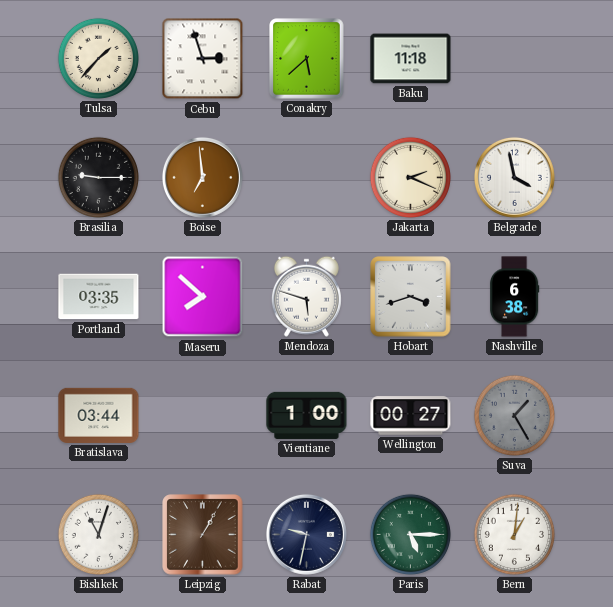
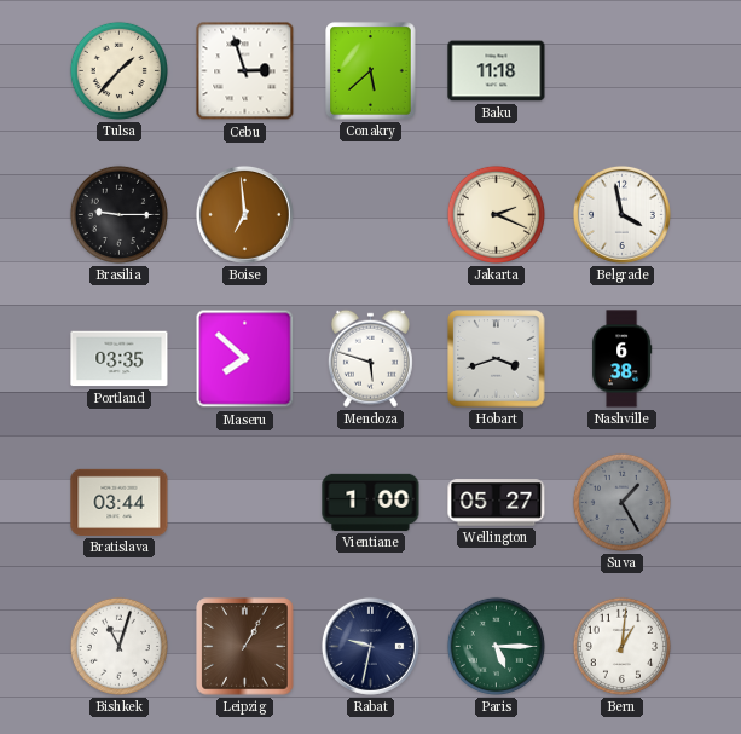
Wellington: 00:27 -> 05:27
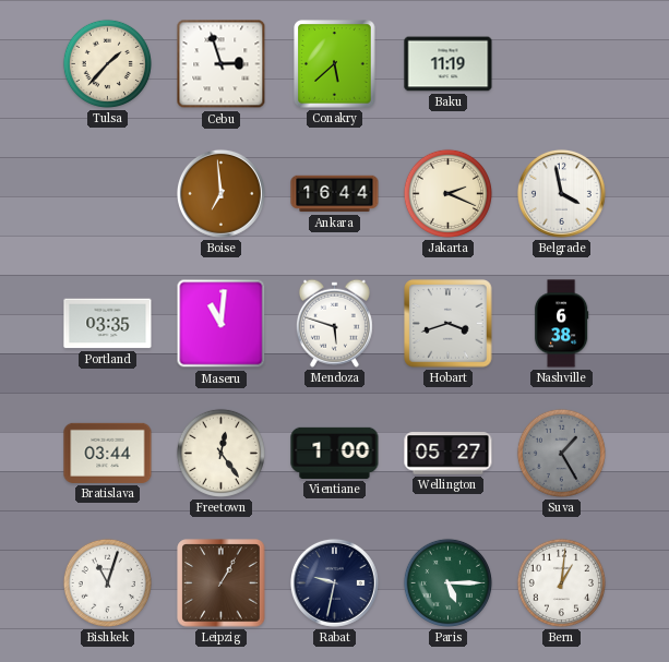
Baku: 11:18 -> 11:19
Brasilia: 9:15 -> none
Ankara: none -> 16:44
Maseru: 7:52 -> 11:01
Freetown: none -> 12:24
